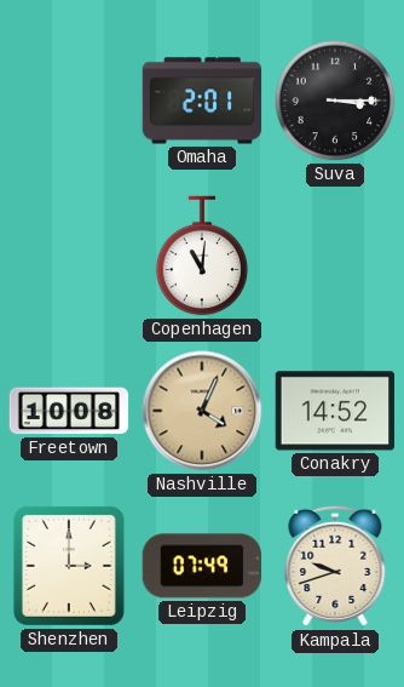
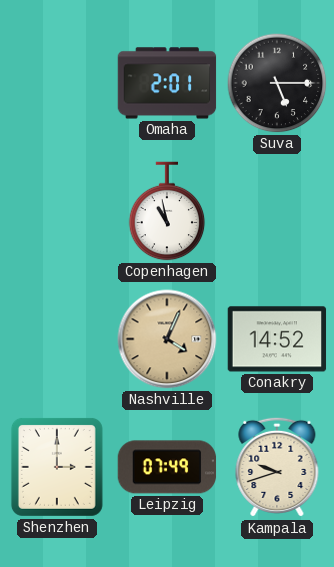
Suva: 3:15 -> 5:15
Copenhagen: 11:01 -> 10:58
Freetown: 10:08 -> none
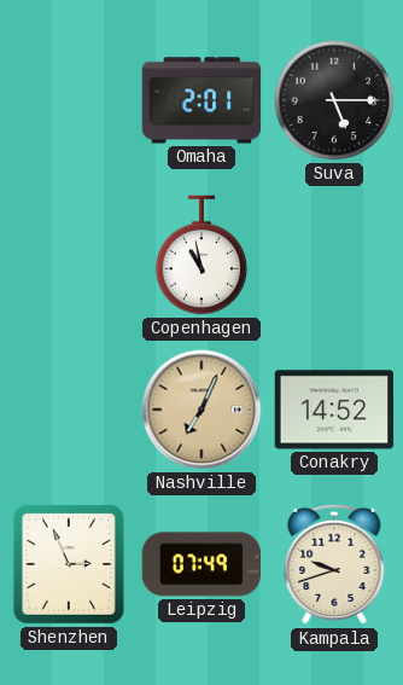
Nashville: 4:04 -> 7:04
Shenzhen: 3:00 -> 2:56
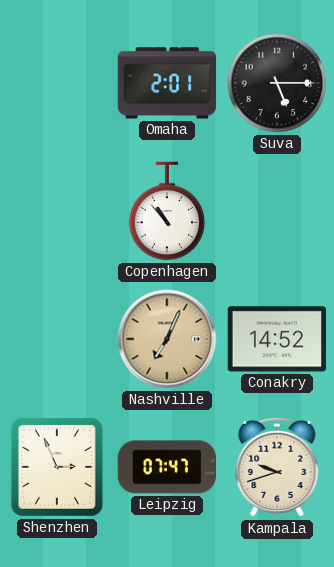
Copenhagen: 10:58 -> 10:53
Leipzig: 07:49 -> 07:47
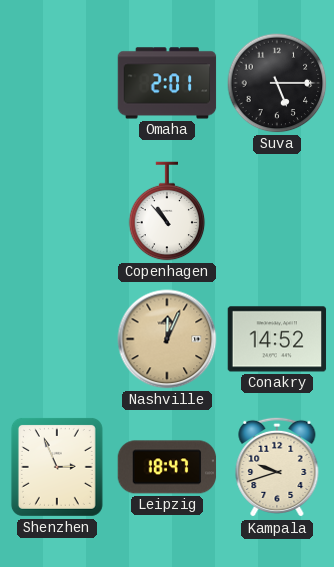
Nashville: 7:04 -> 12:04
Leipzig: 07:47 -> 18:47
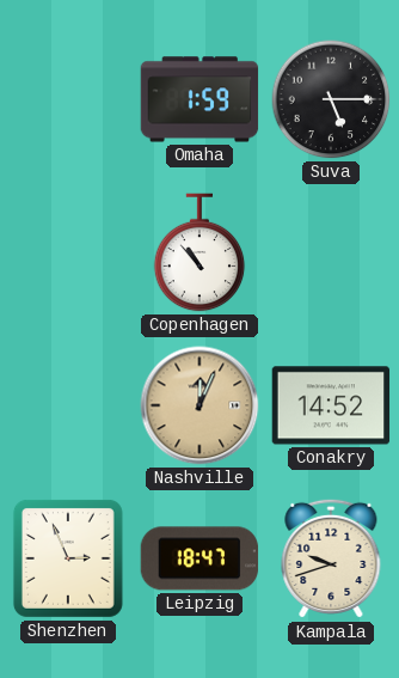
Omaha: 2:01 -> 1:59
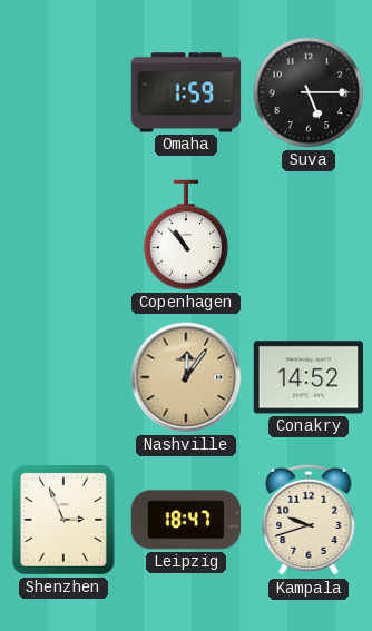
Nashville: 12:04 -> 12:06
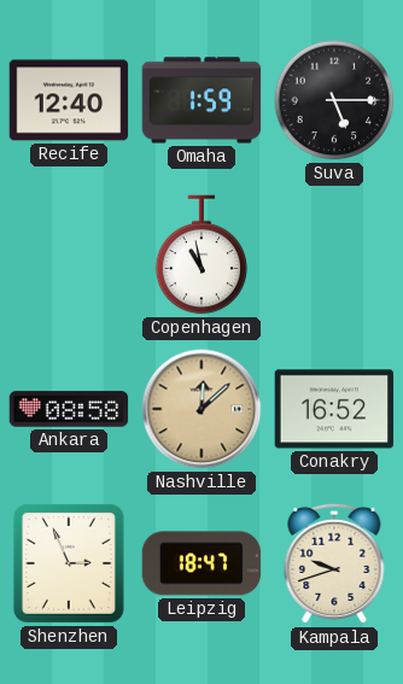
Recife: none -> 12:40
Copenhagen: 10:53 -> 10:58
Ankara: none -> 08:58
Nashville: 12:06 -> 12:08
Conakry: 14:52 -> 16:52
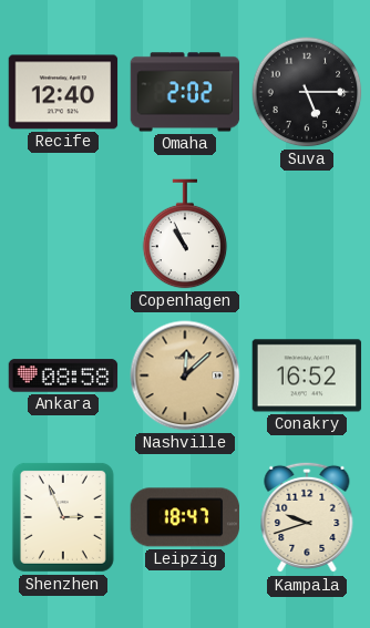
Omaha: 1:59 -> 2:02
Copenhagen: 10:58 -> 10:56
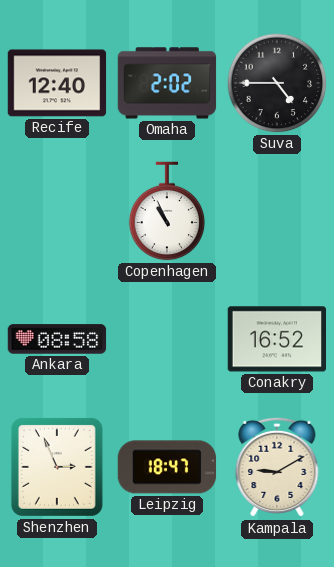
Suva: 5:15 -> 4:45
Nashville: 12:08 -> none
Kampala: 9:42 -> 9:10
